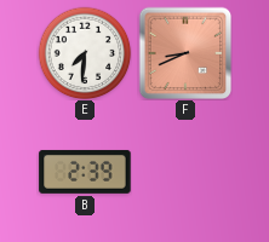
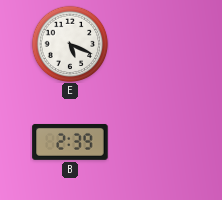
E: 7:31 -> 5:19
F: 8:41 -> none
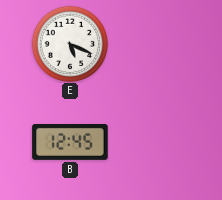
B: 2:39 -> 12:45
